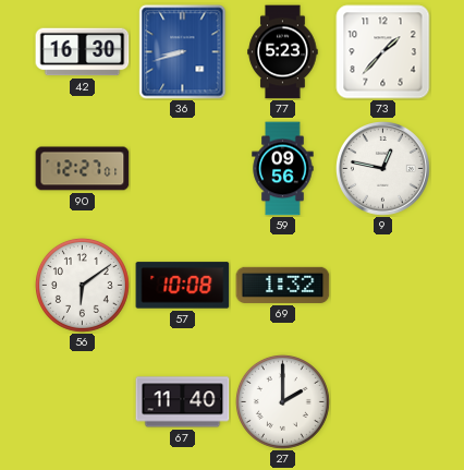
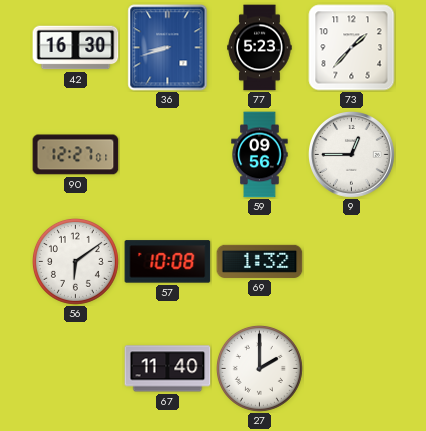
9: 12:47 -> 12:45
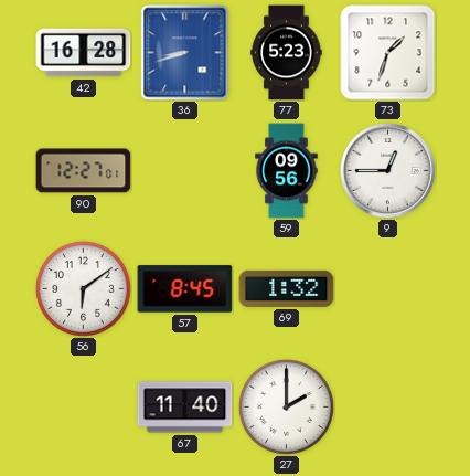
42: 16:30 -> 16:28
73: 1:37 -> 1:33
57: 10:08 -> 8:45
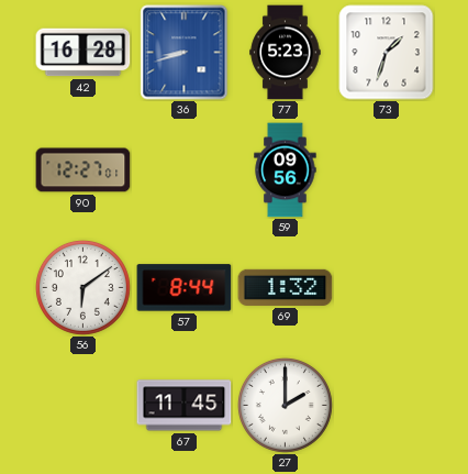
9: 12:45 -> none
57: 8:45 -> 8:44
67: 11:40 -> 11:45
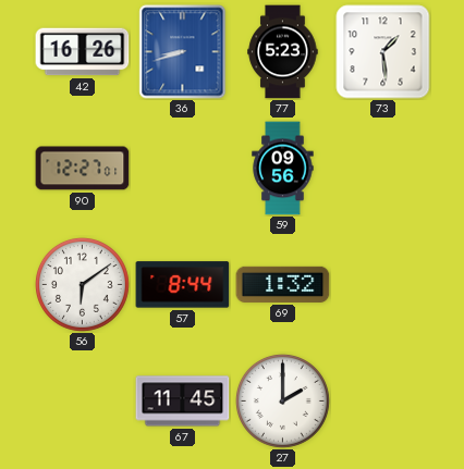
42: 16:28 -> 16:26
73: 1:33 -> 1:29
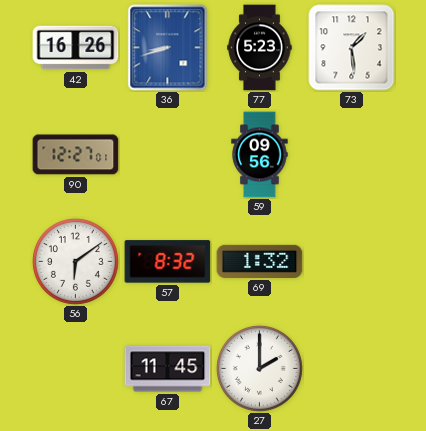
57: 8:44 -> 8:32
